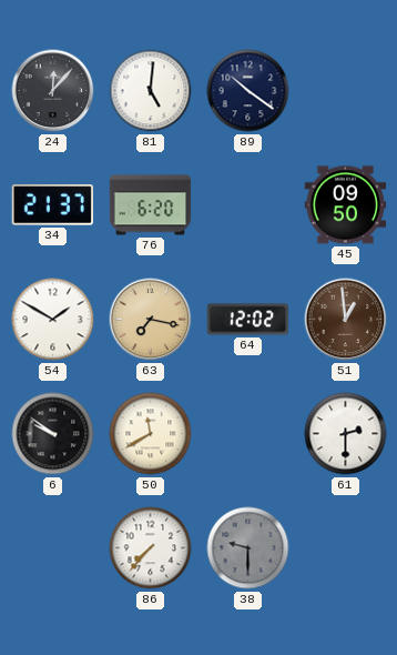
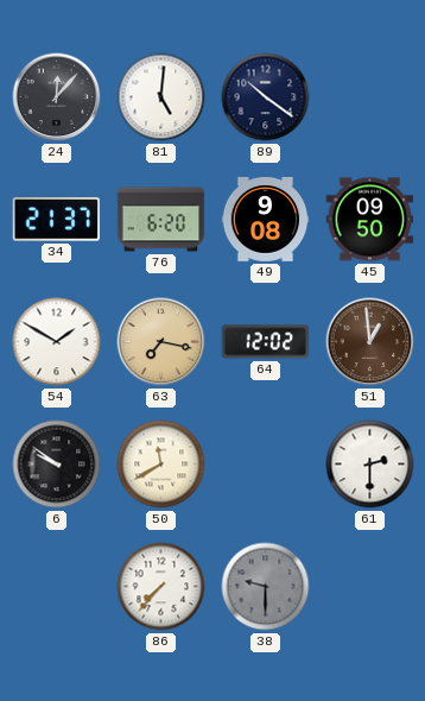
49: none -> 9:08
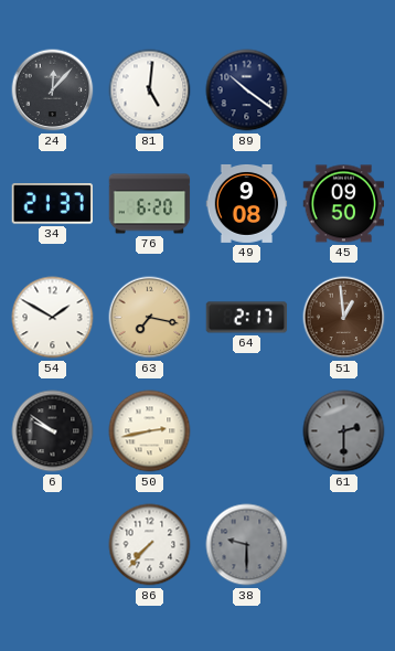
64: 12:02 -> 2:17
50: 11:40 -> 2:43
61 dial: white -> grey
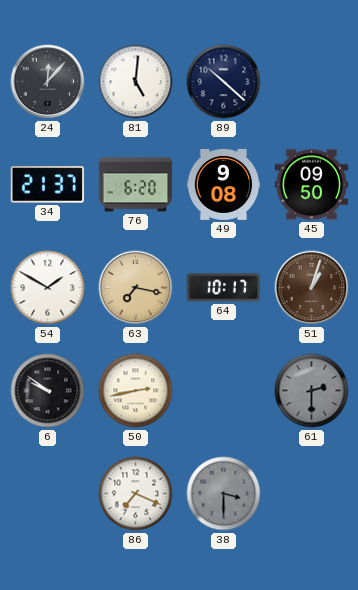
89: 10:21 -> 10:22
64: 2:17 -> 10:17
51: 12:59 -> 1:03
86: 7:37 -> 7:19
38: 9:30 -> 3:30
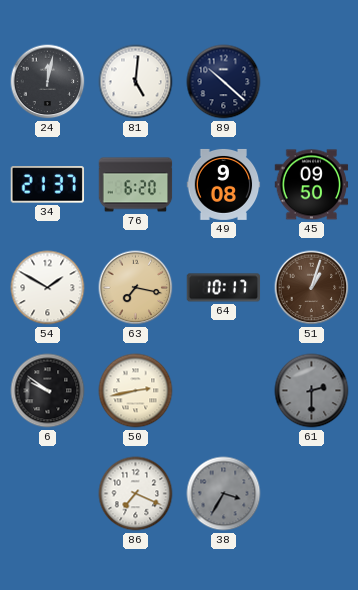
24: 12:07 -> 12:02
38: 3:30 -> 3:35
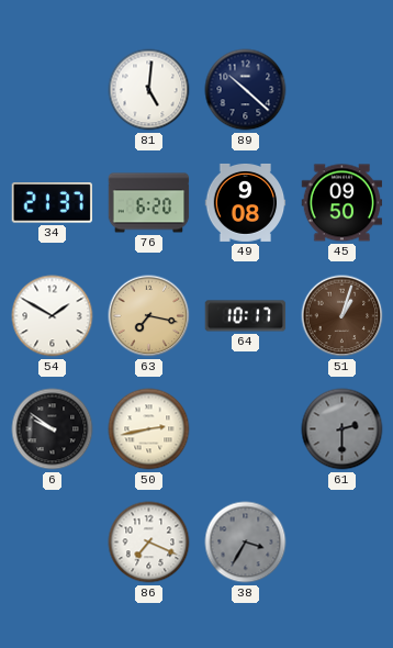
24: 12:02 -> none
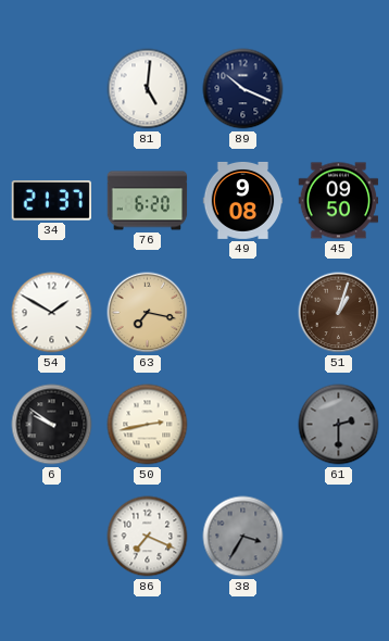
89: 10:22 -> 10:19
64: 10:17 -> none
